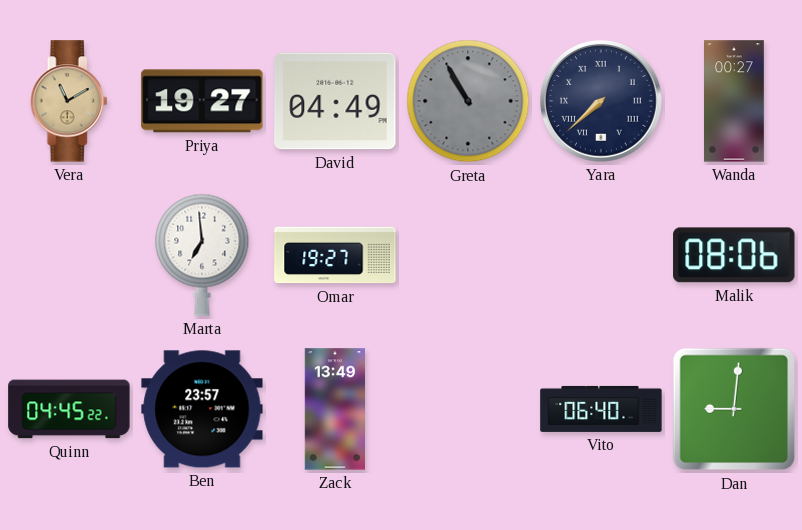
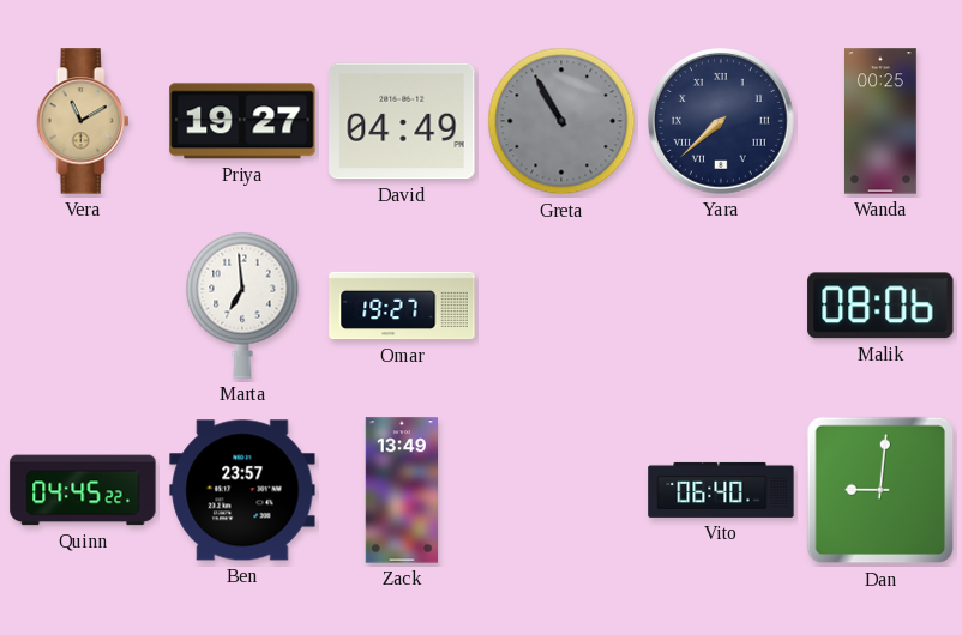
Wanda: 00:27 -> 00:25
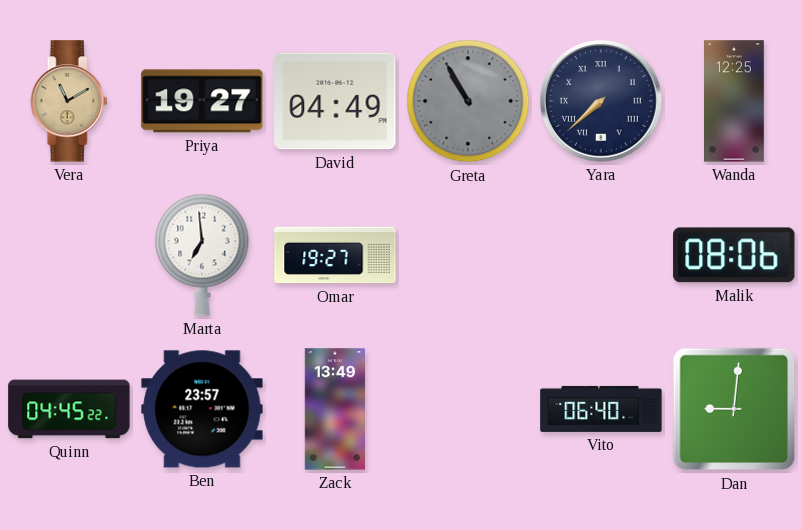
Wanda: 00:25 -> 12:25
